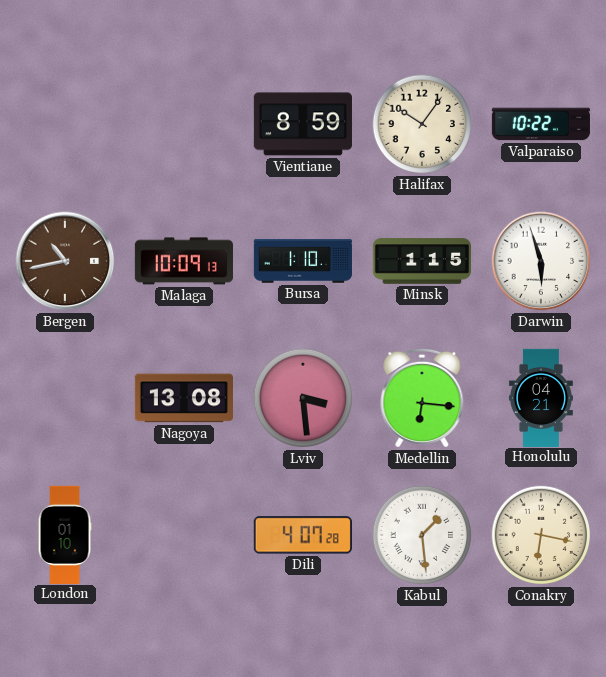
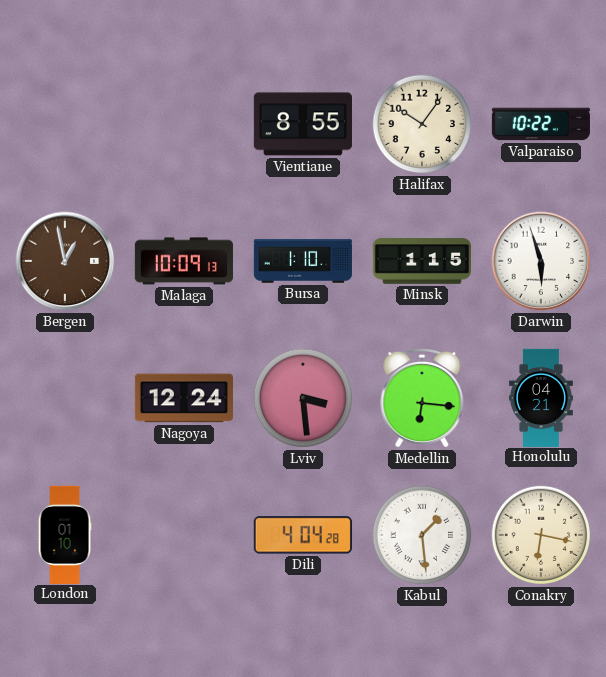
Vientiane: 8:59 -> 8:55
Bergen: 10:43 -> 12:58
Nagoya: 13:08 -> 12:24
Dili: 4:07 -> 4:04
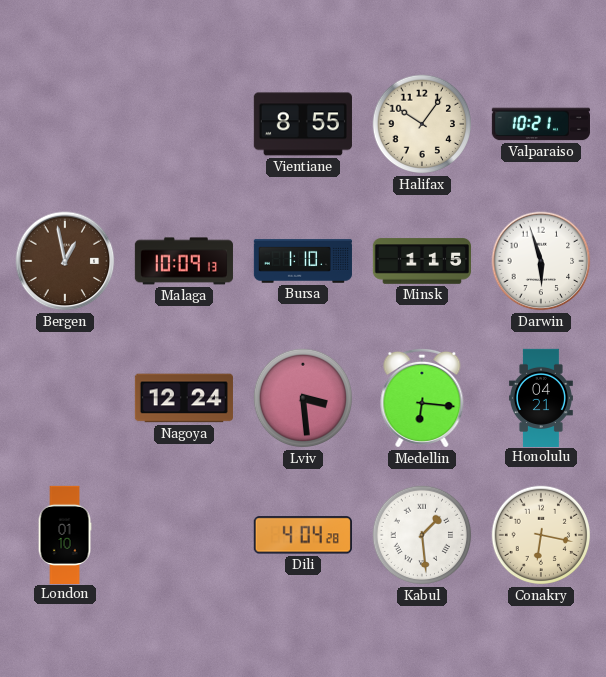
Valparaiso: 10:22 -> 10:21
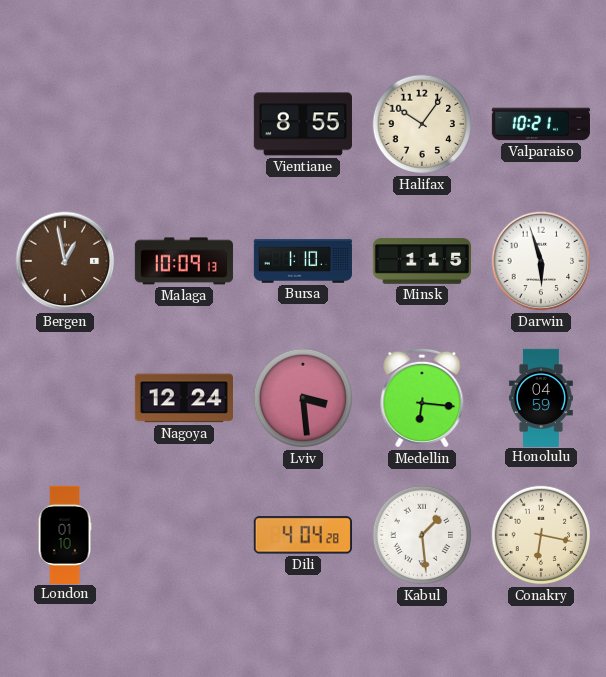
Honolulu: 04:21 -> 04:59
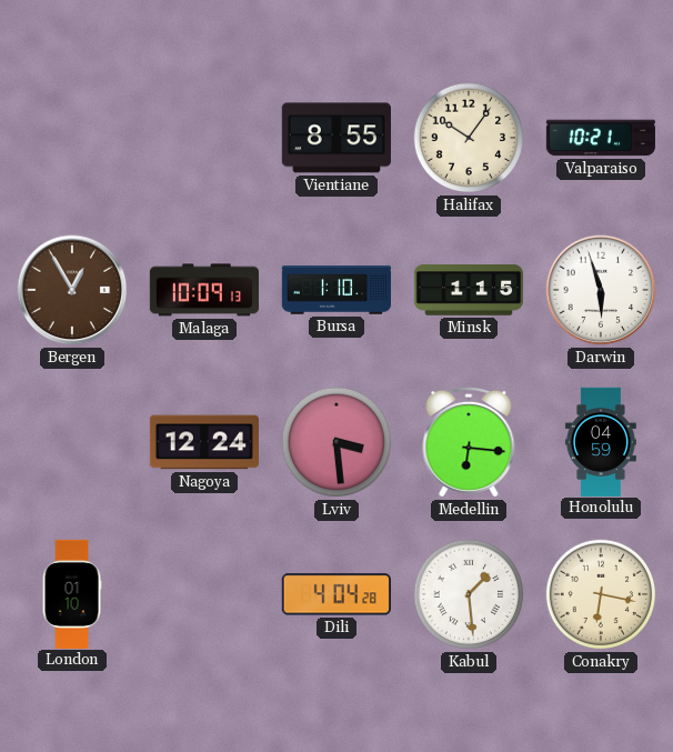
Bergen: 12:58 -> 12:55
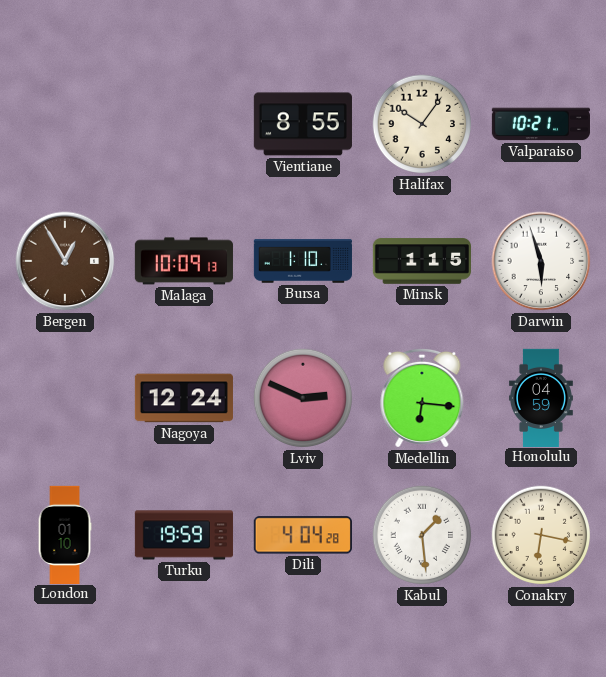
Lviv: 3:29 -> 2:49
Turku: none -> 19:59
